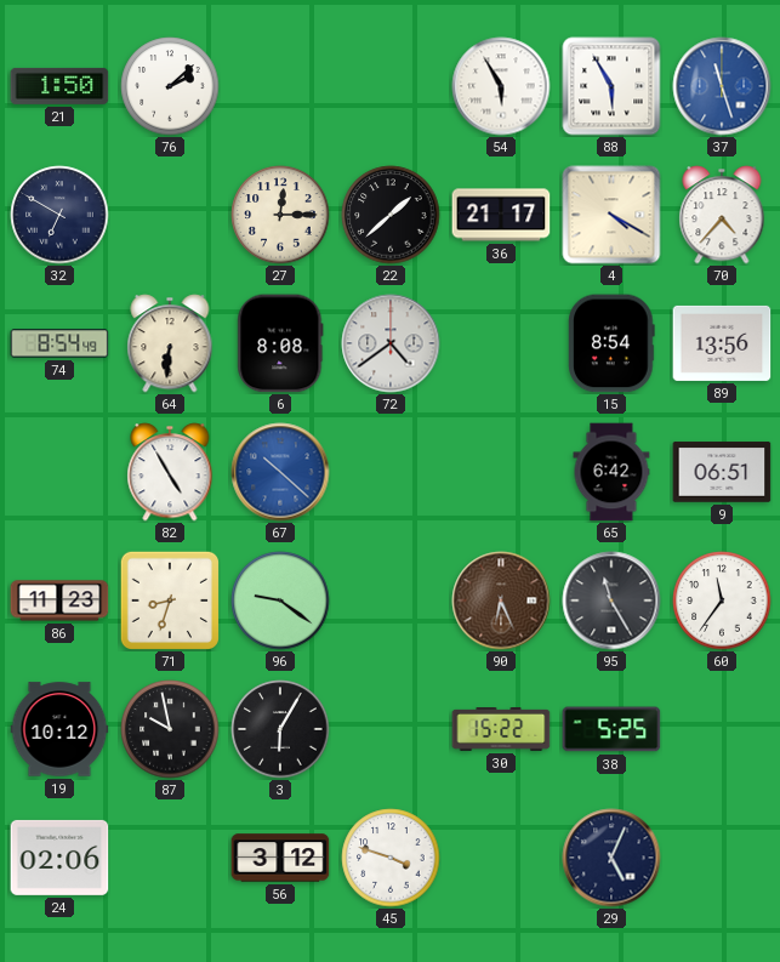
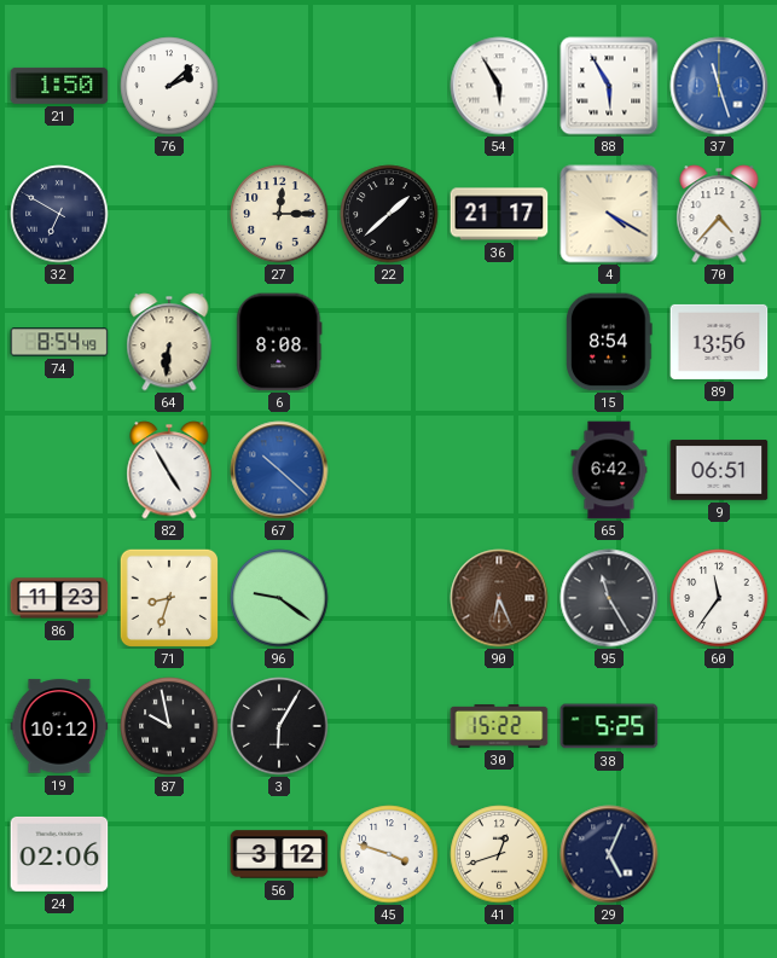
72: 4:39 -> none
41: none -> 12:42
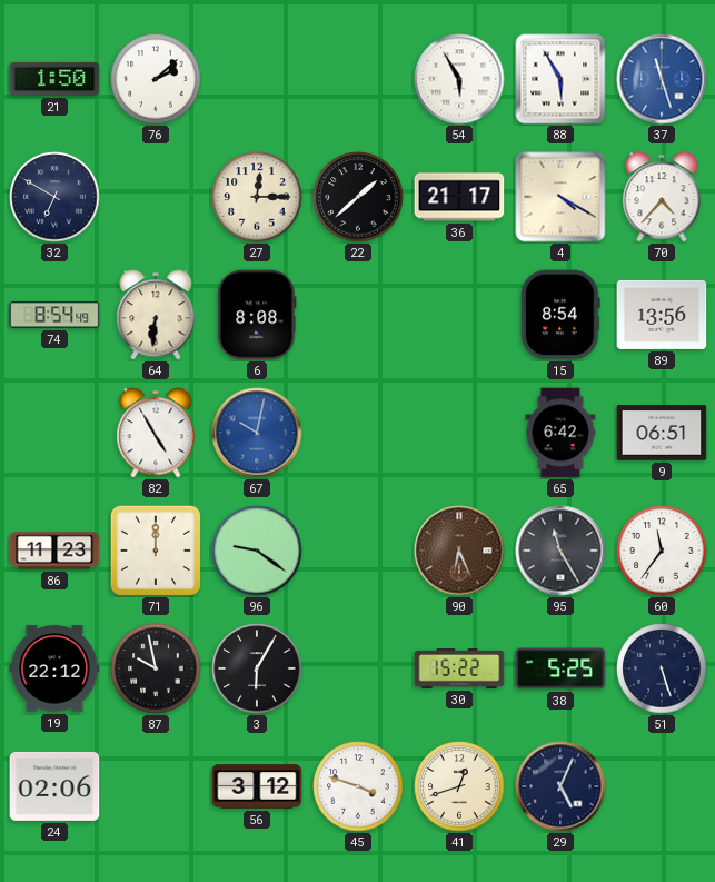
67: 10:22 -> 10:02
71: 8:33 -> 12:00
19: 10:12 -> 22:12
51: none -> 5:27
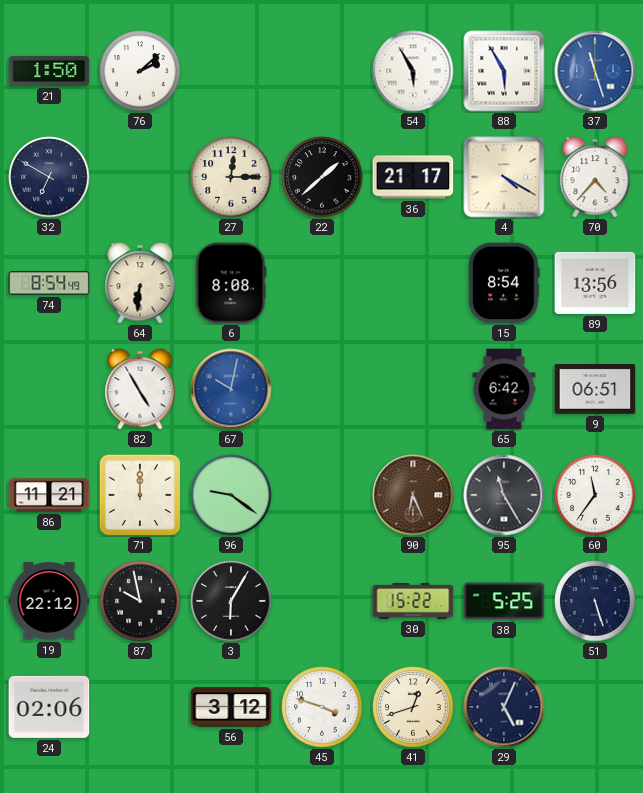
86: 11:23 -> 11:21
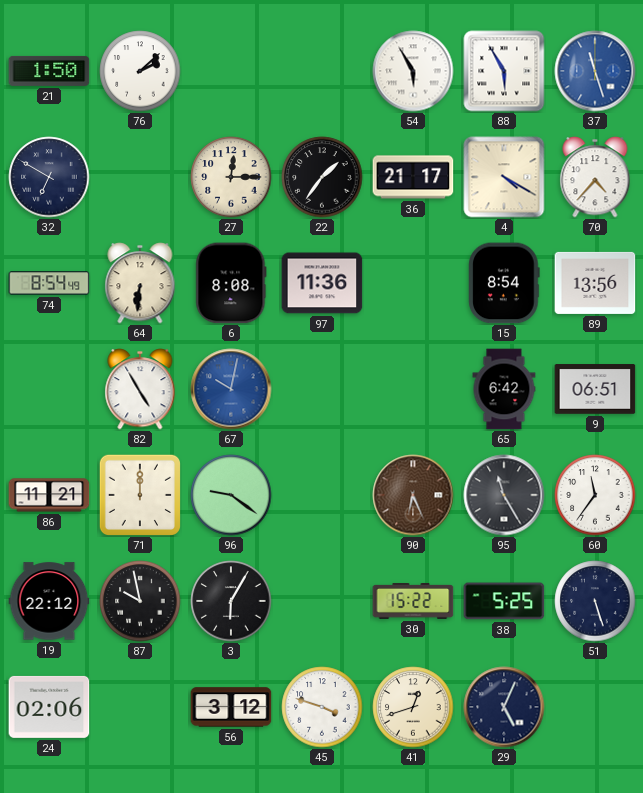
22: 1:38 -> 1:36
97: none -> 11:36
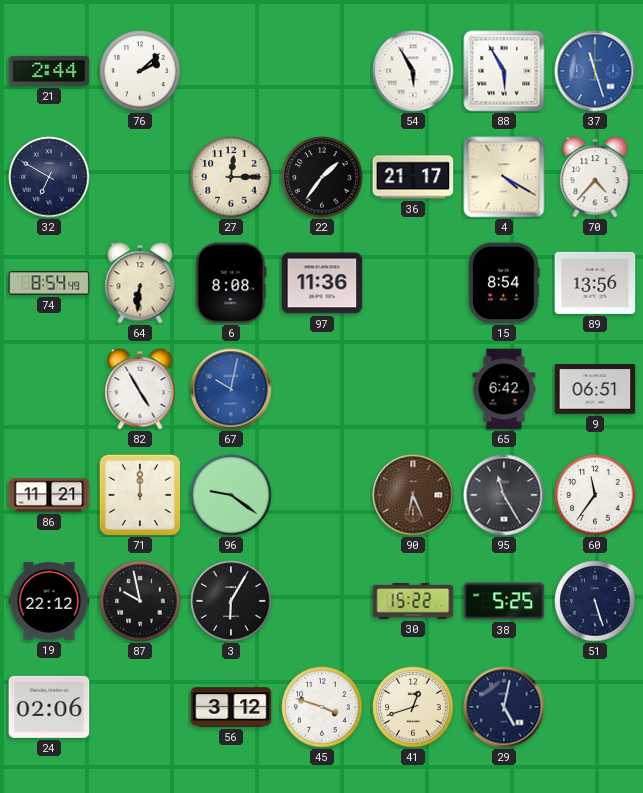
21: 1:50 -> 2:44
29: 5:04 -> 5:02
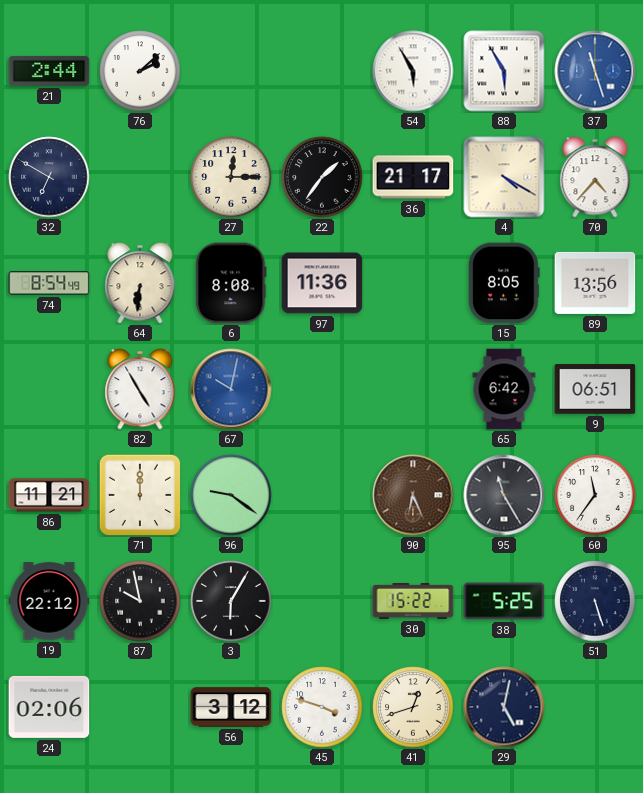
15: 8:54 -> 8:05
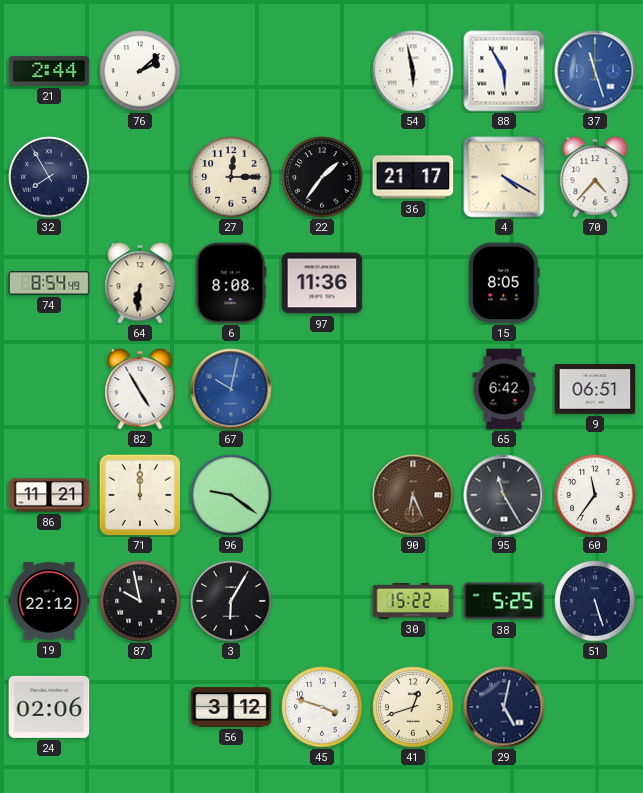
54: 5:55 -> 5:58
32: 6:50 -> 7:55
89: 13:56 -> none
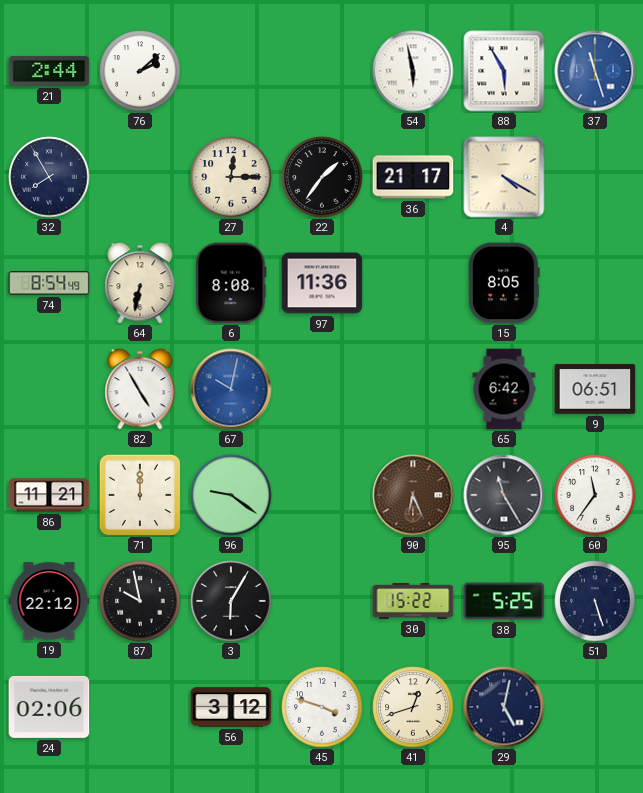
70: 4:37 -> none
64: 6:31 -> 6:32
